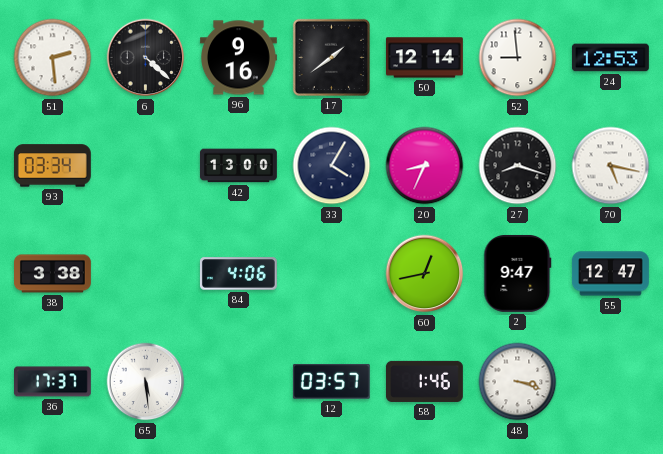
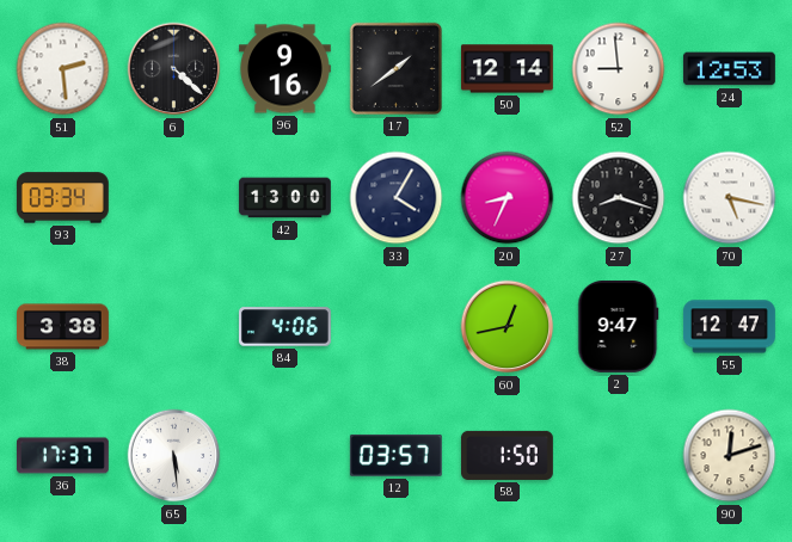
58: 1:46 -> 1:50
48: 3:18 -> none
90: none -> 12:12
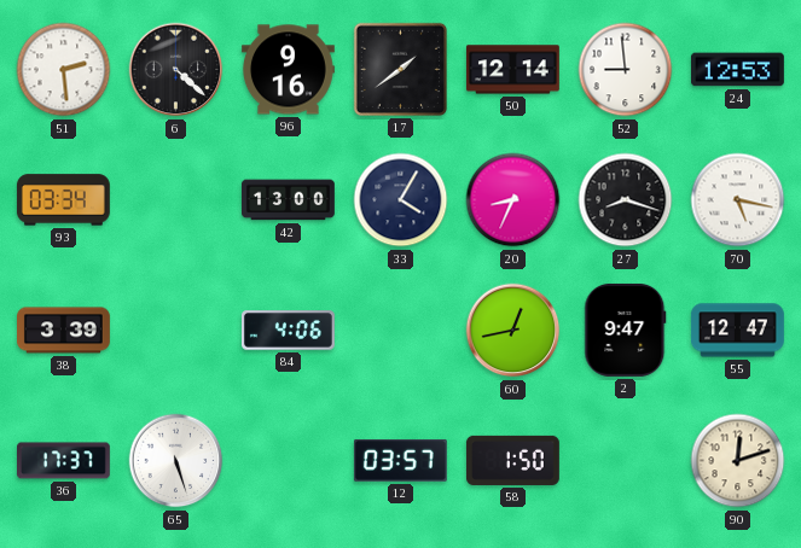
38: 3:38 -> 3:39
65: 5:29 -> 5:27
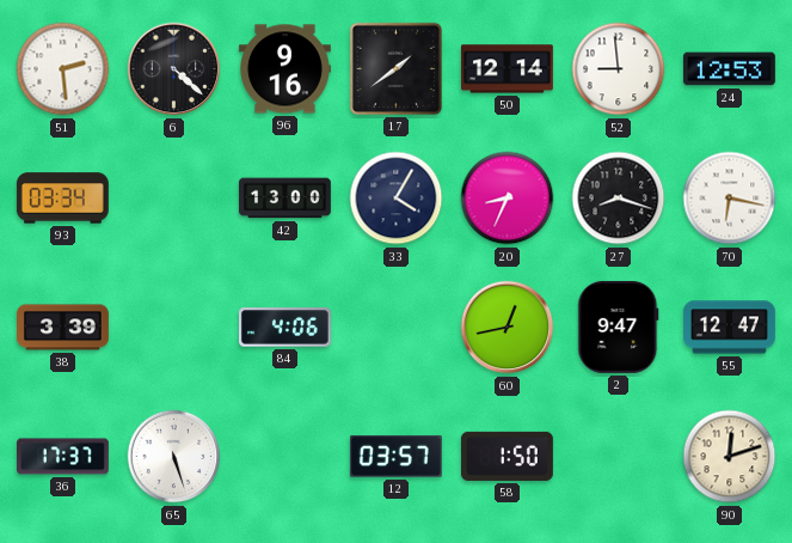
70: 5:17 -> 6:17
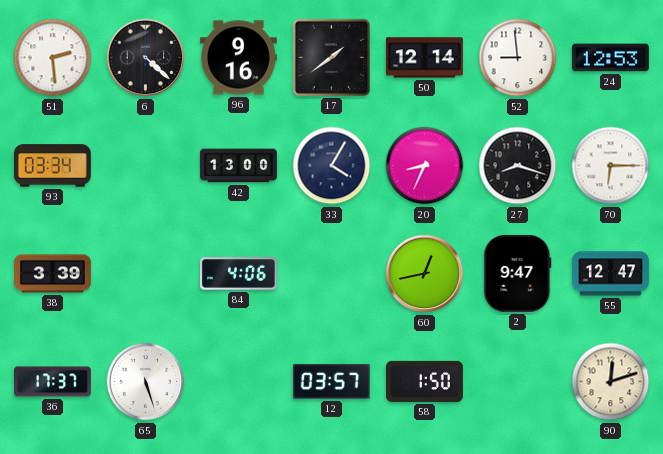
70: 6:17 -> 6:15
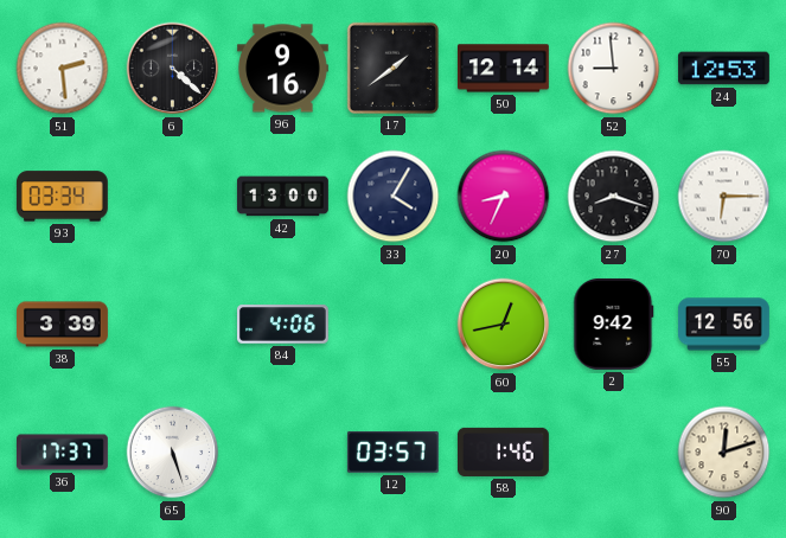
2: 9:47 -> 9:42
55: 12:47 -> 12:56
58: 1:50 -> 1:46
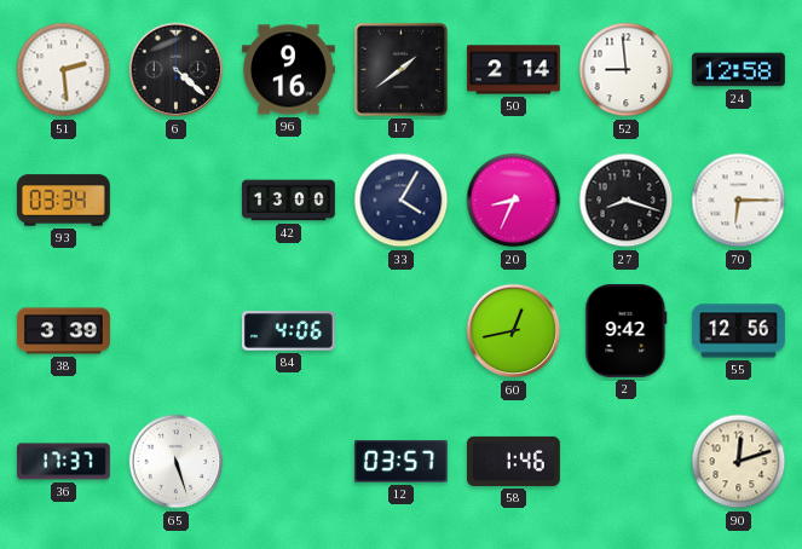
50: 12:14 -> 2:14
24: 12:53 -> 12:58
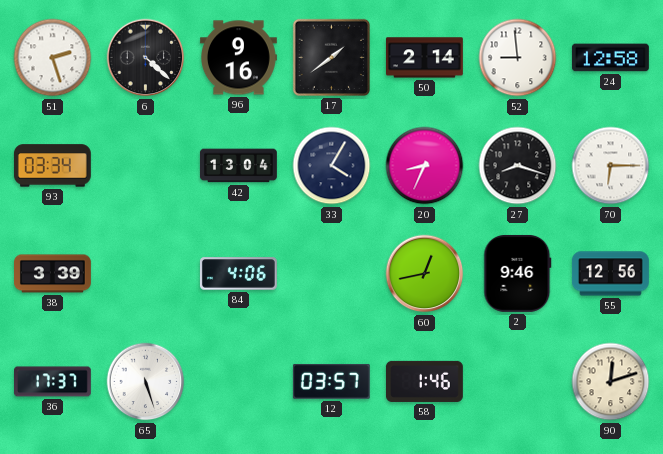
51: 2:29 -> 2:27
42: 13:00 -> 13:04
2: 9:42 -> 9:46
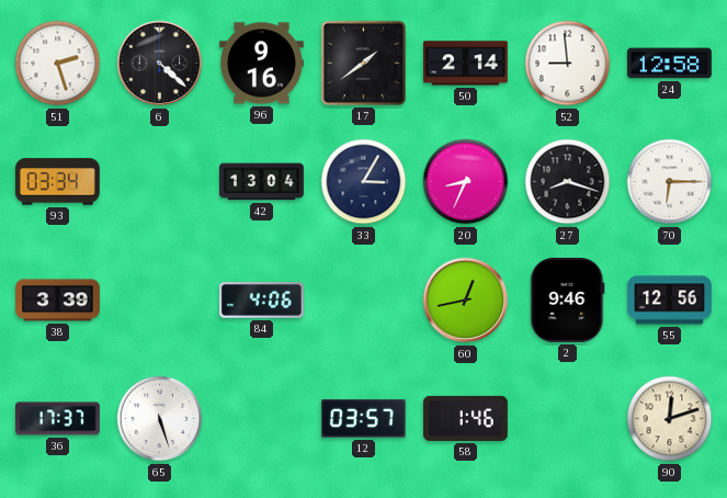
33: 4:05 -> 3:05
